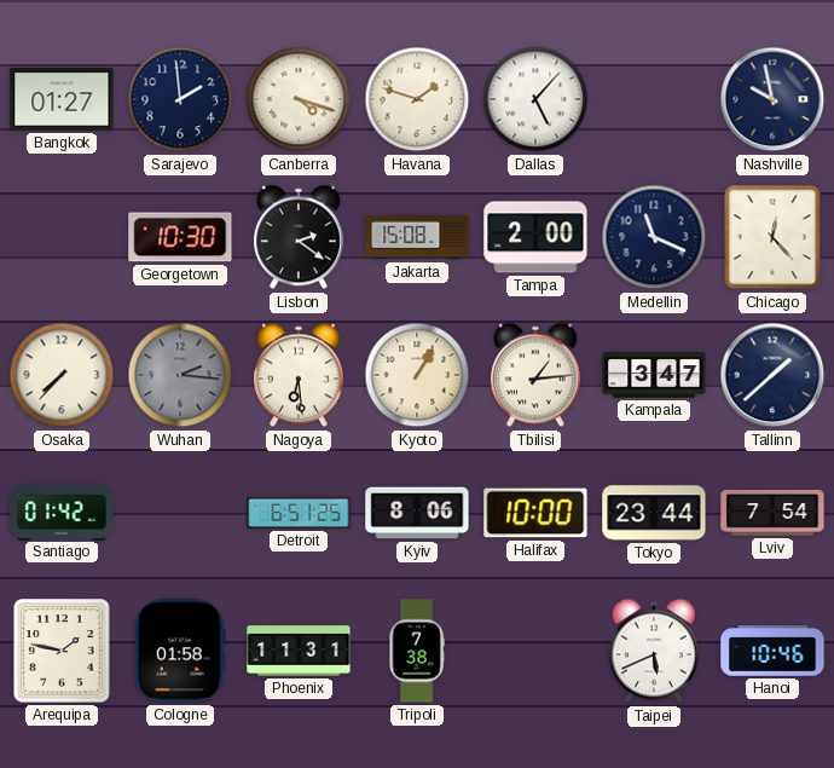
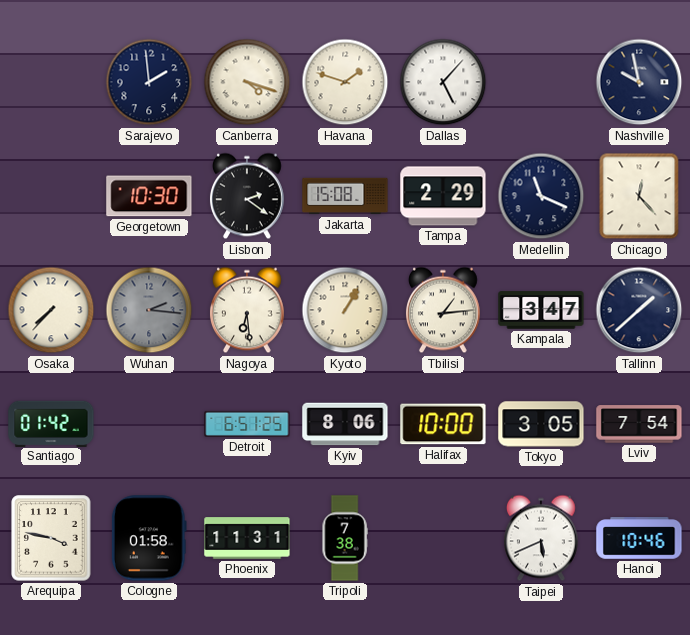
Bangkok: 01:27 -> none
Tampa: 2:00 -> 2:29
Tokyo: 23:44 -> 3:05
Arequipa: 1:47 -> 3:47
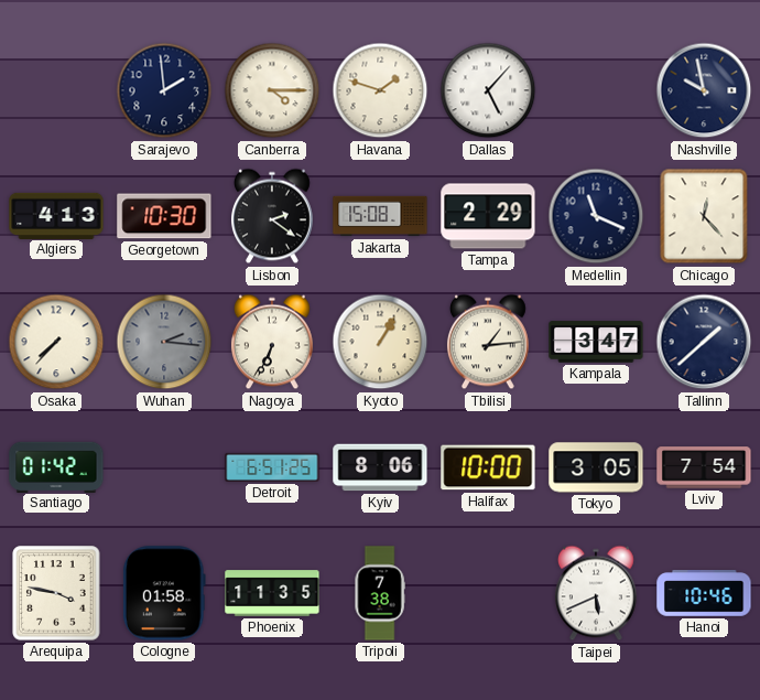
Canberra: 4:18 -> 4:15
Algiers: none -> 4:13
Nagoya: 6:29 -> 6:34
Phoenix: 11:31 -> 11:35
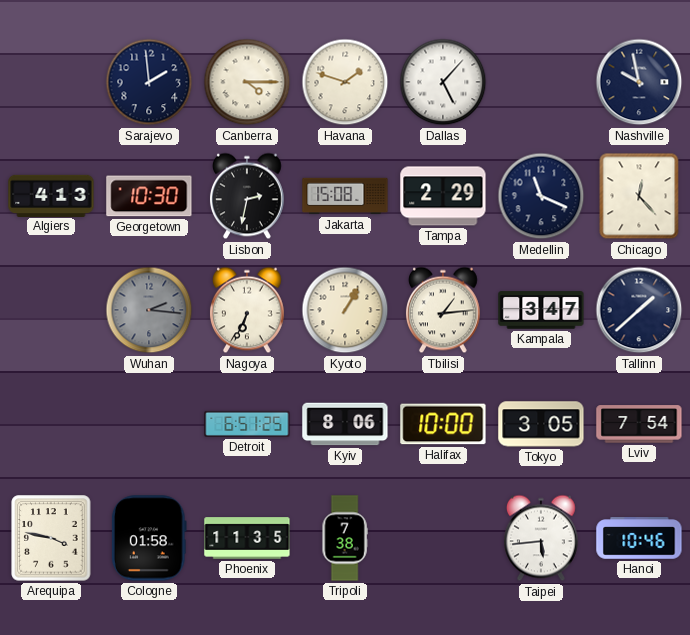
Lisbon: 2:21 -> 2:32
Osaka: 7:37 -> none
Santiago: 01:42 -> none
Taipei: 5:41 -> 5:44
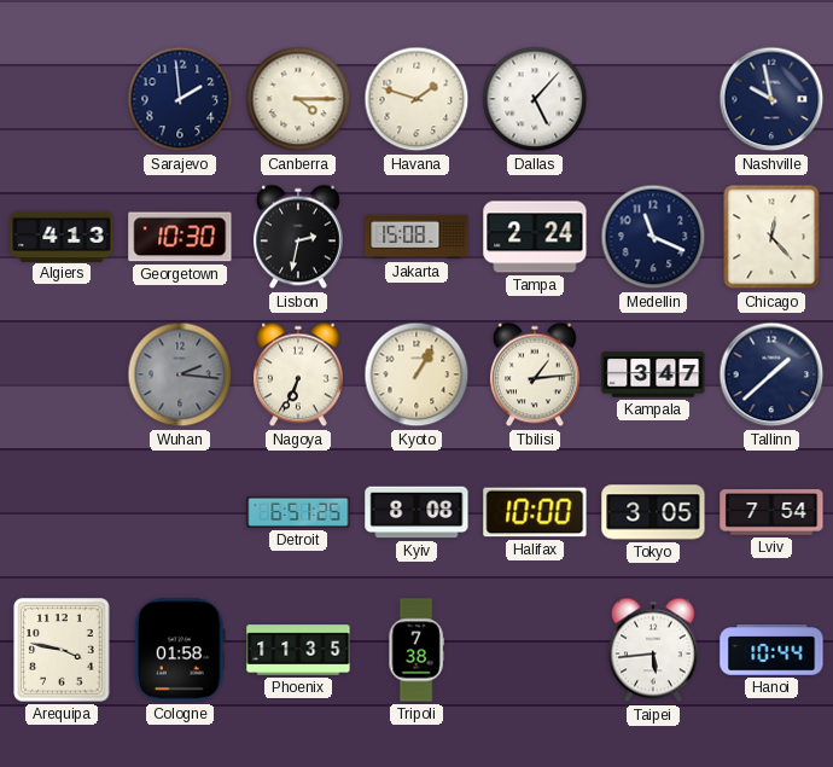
Tampa: 2:29 -> 2:24
Kyiv: 8:06 -> 8:08
Hanoi: 10:46 -> 10:44
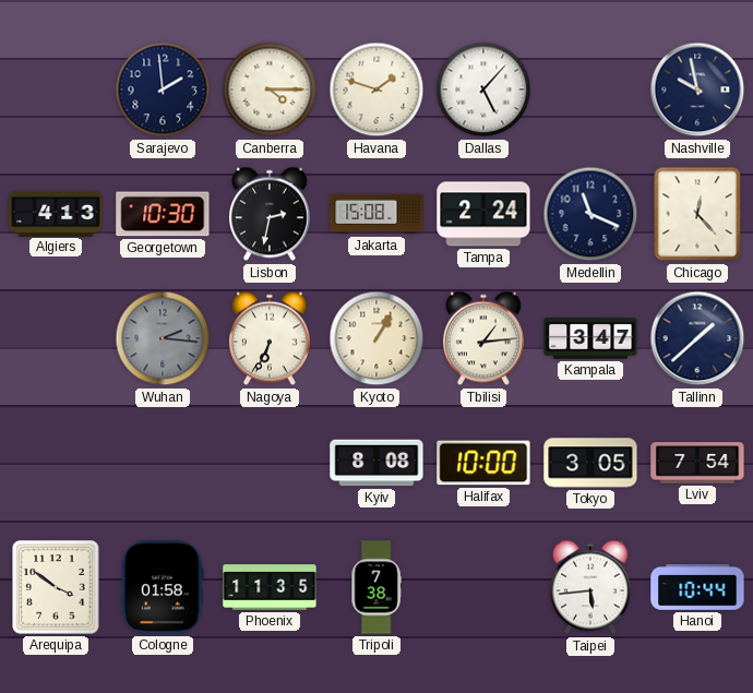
Detroit: 6:51 -> none
Arequipa: 3:47 -> 3:51
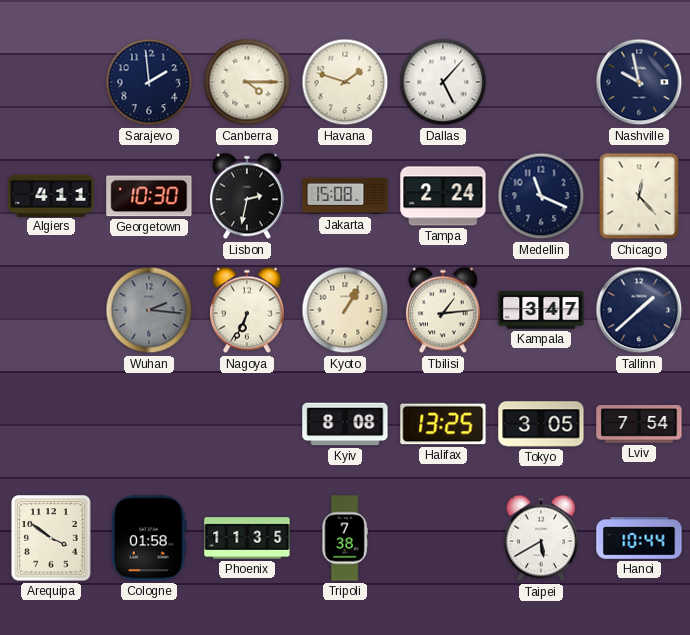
Algiers: 4:13 -> 4:11
Halifax: 10:00 -> 13:25
Taipei: 5:44 -> 5:40
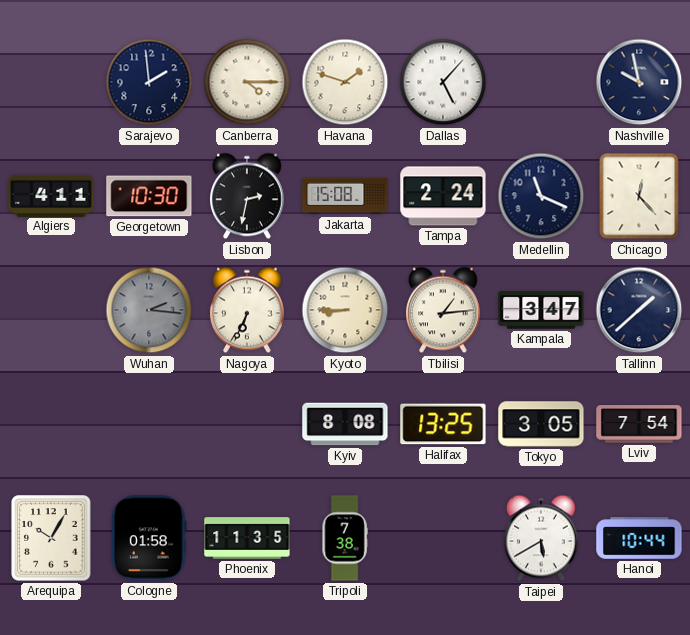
Kyoto: 1:05 -> 8:45
Arequipa: 3:51 -> 10:05
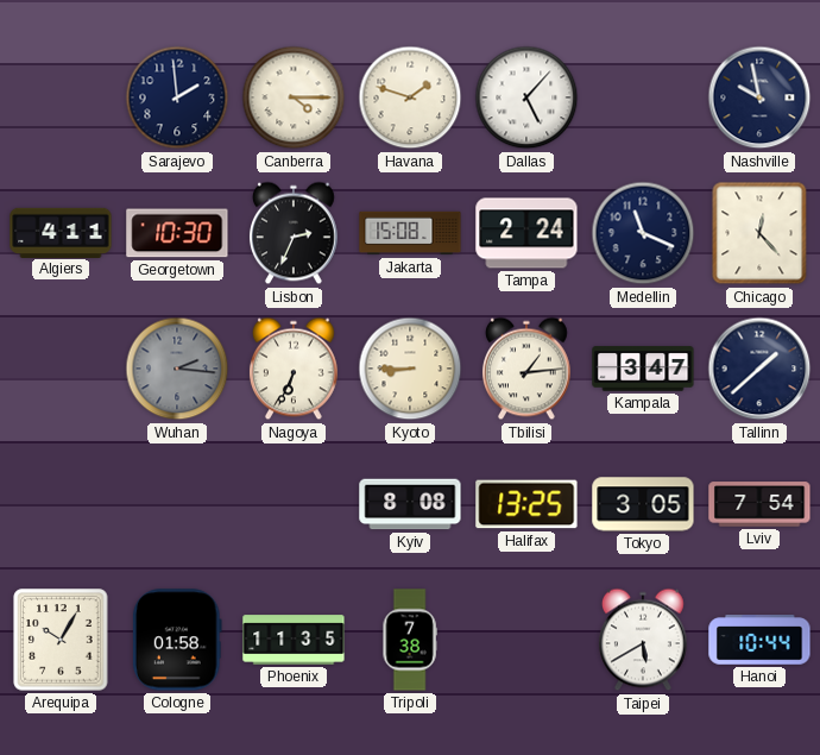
Lisbon: 2:32 -> 2:34
